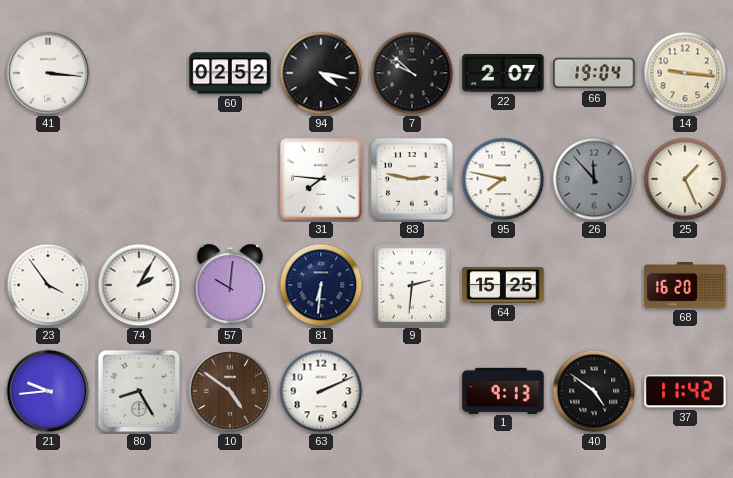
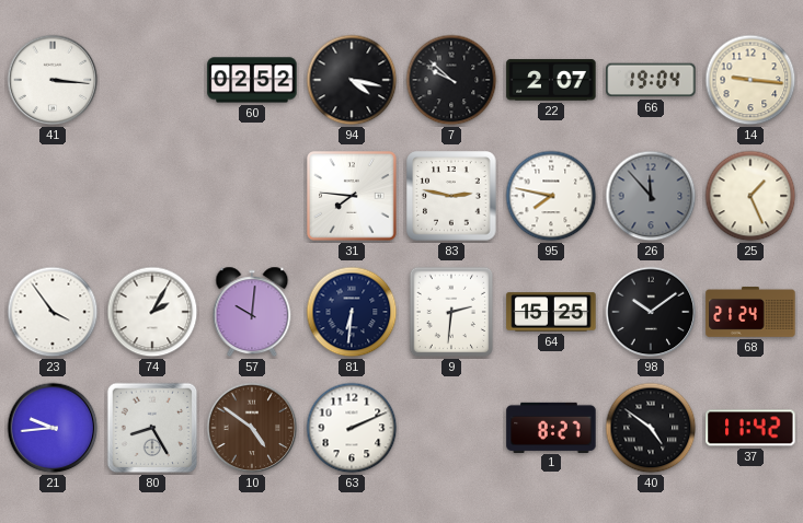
98: none -> 10:09
68: 16:20 -> 21:24
1: 9:13 -> 8:27
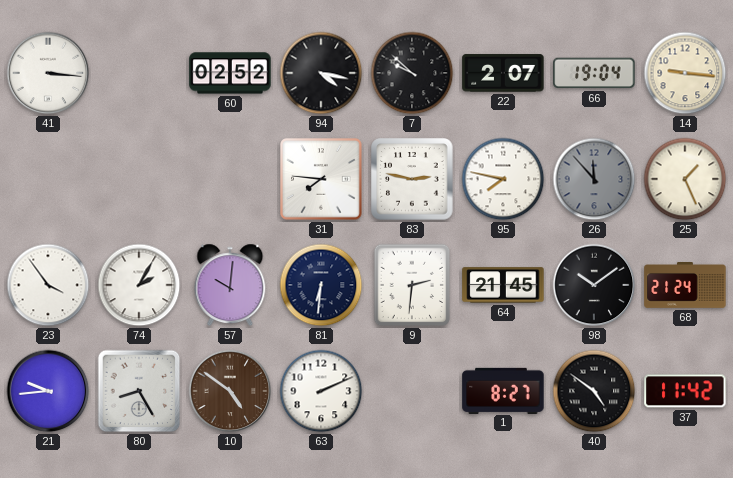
64: 15:25 -> 21:45
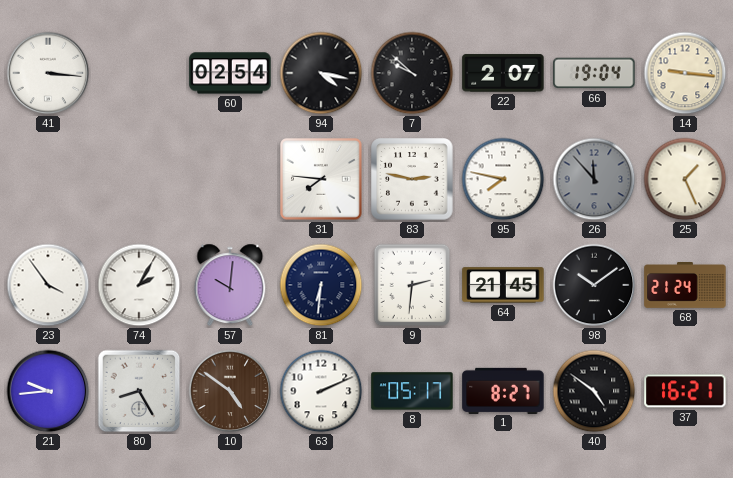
60: 02:52 -> 02:54
8: none -> 05:17
37: 11:42 -> 16:21
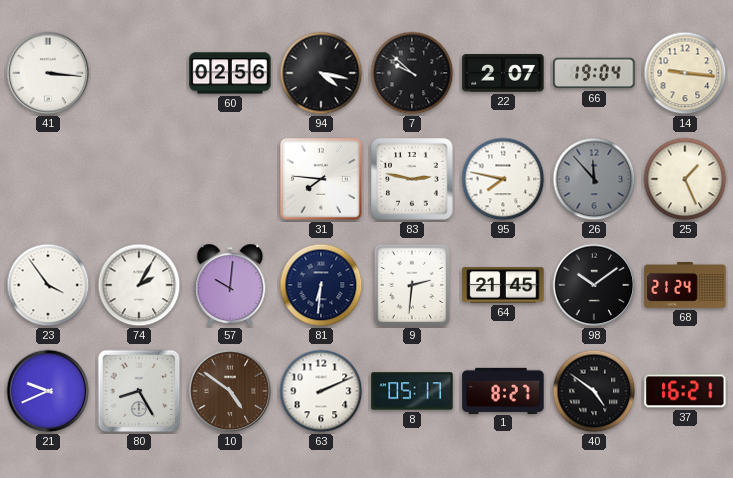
60: 02:54 -> 02:56
21: 9:44 -> 9:41
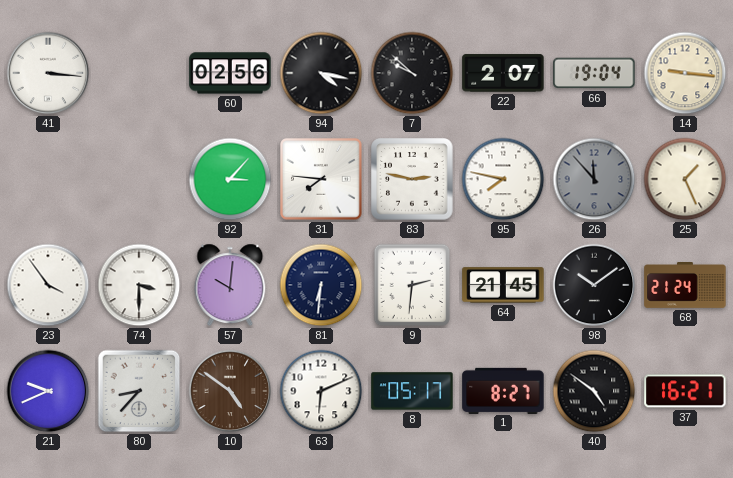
92: none -> 3:07
74: 2:05 -> 3:30
80: 8:25 -> 8:37
63: 2:11 -> 6:11
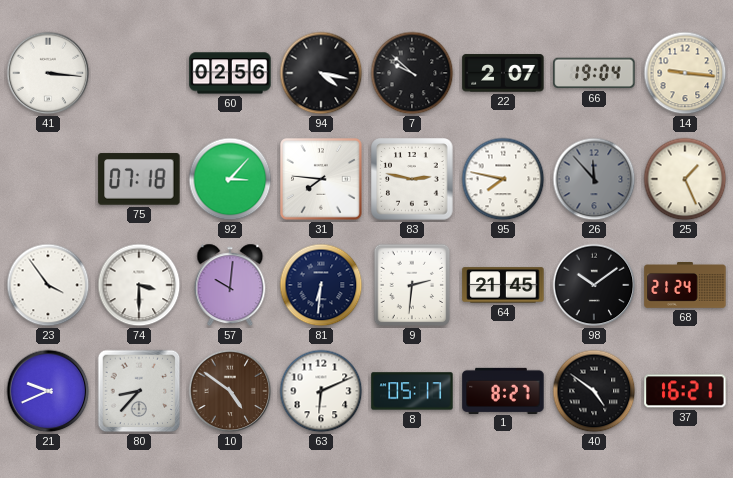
75: none -> 07:18
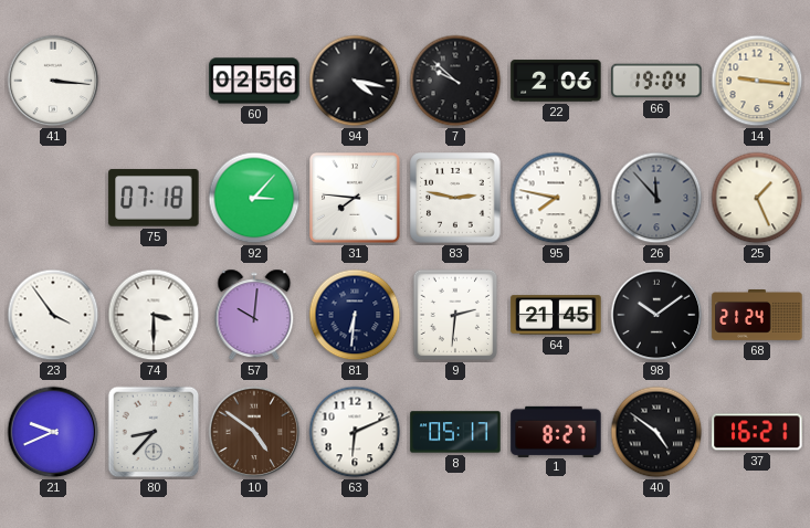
22: 2:07 -> 2:06
